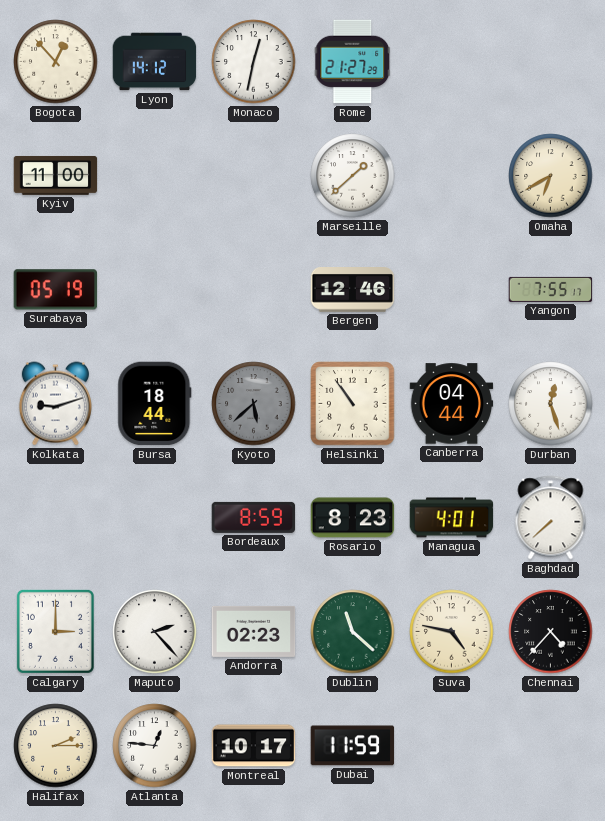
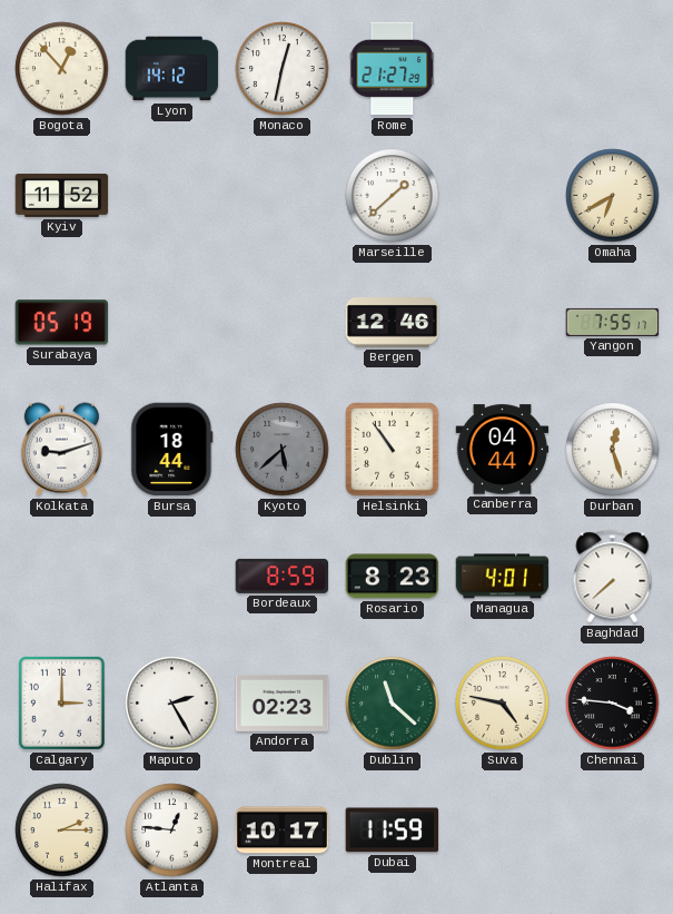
Kyiv: 11:00 -> 11:52
Maputo: 2:23 -> 2:25
Chennai: 4:37 -> 3:46
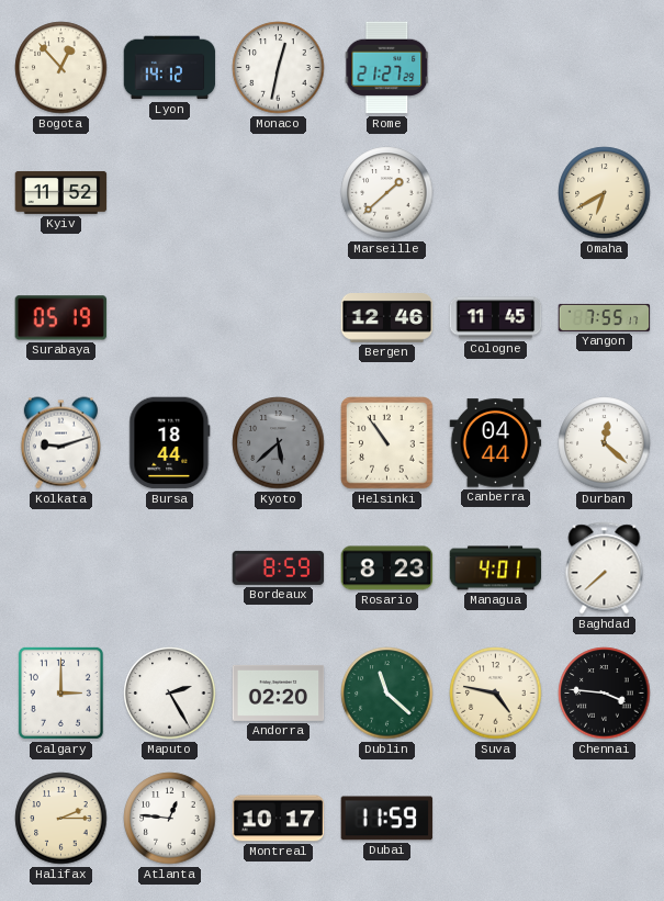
Cologne: none -> 11:45
Durban: 12:27 -> 12:22
Andorra: 02:23 -> 02:20
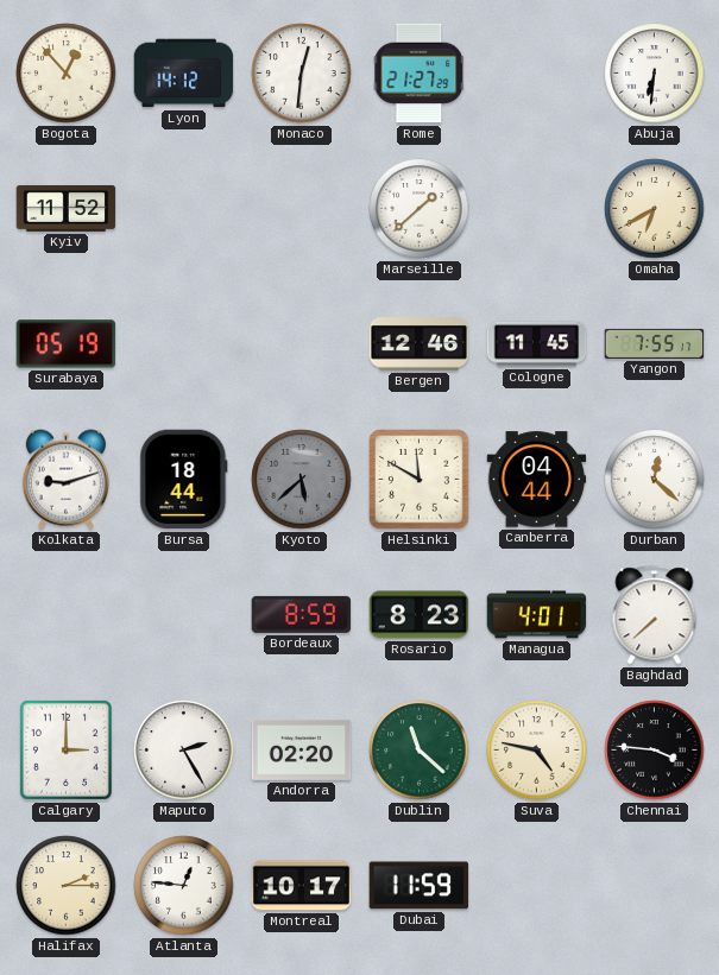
Monaco: 12:32 -> 12:31
Abuja: none -> 6:31
Helsinki: 10:54 -> 11:50
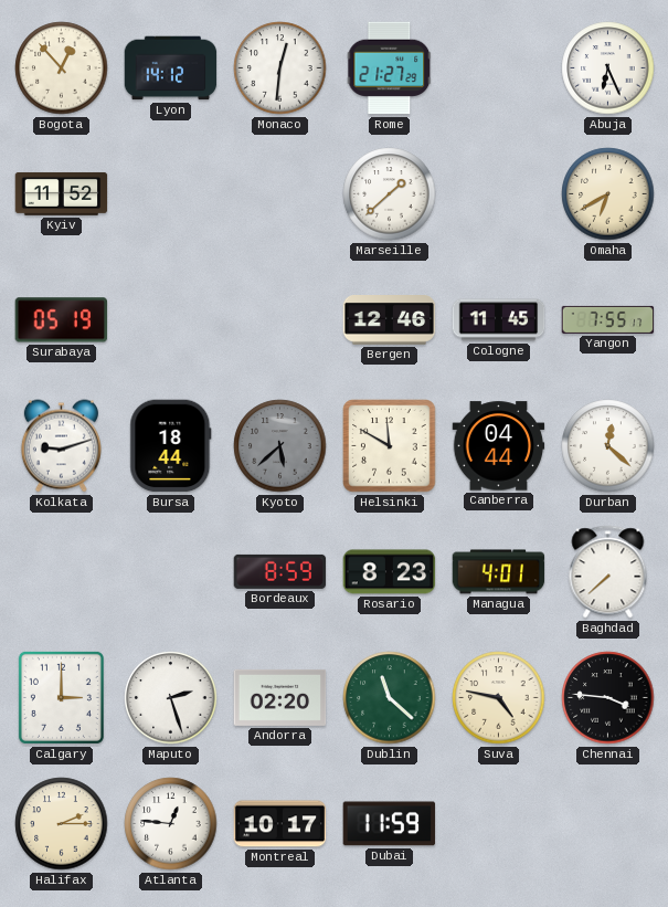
Abuja: 6:31 -> 6:26
Maputo: 2:25 -> 2:27
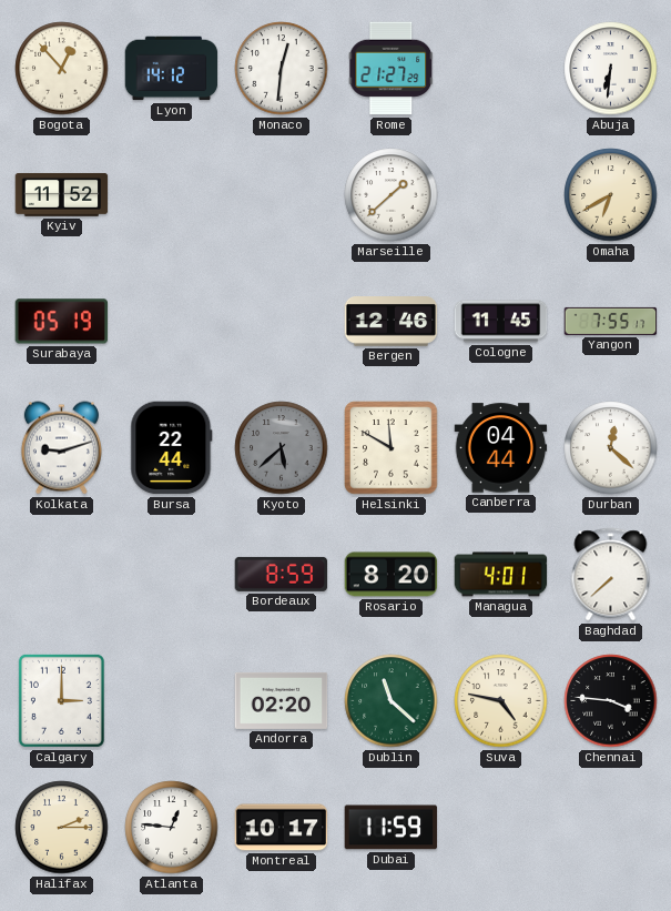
Abuja: 6:26 -> 6:31
Bursa: 18:44 -> 22:44
Rosario: 8:23 -> 8:20
Maputo: 2:27 -> none
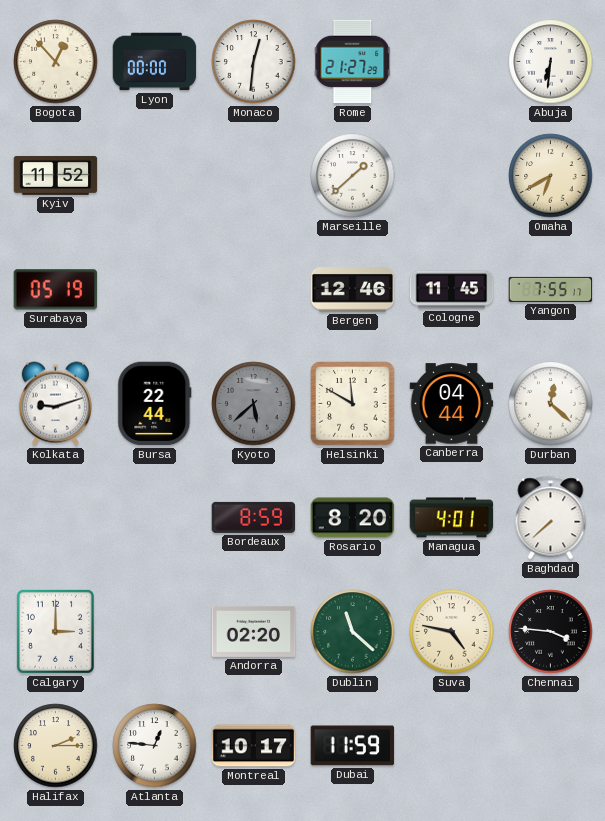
Lyon: 14:12 -> 00:00
